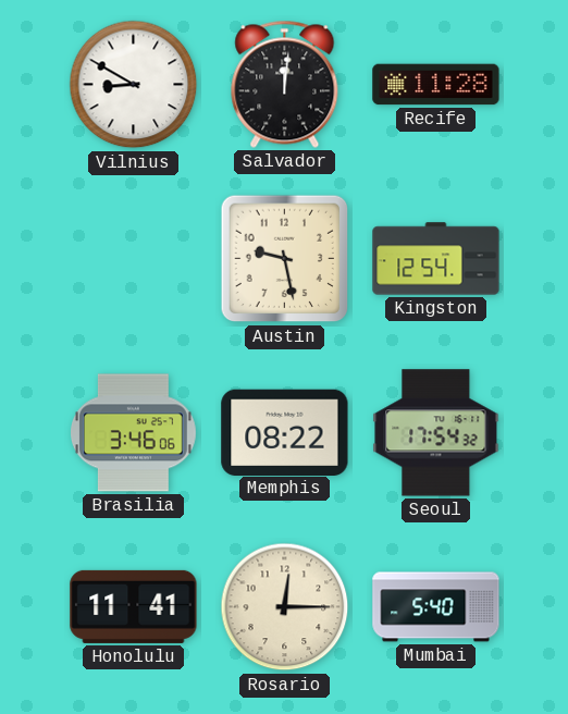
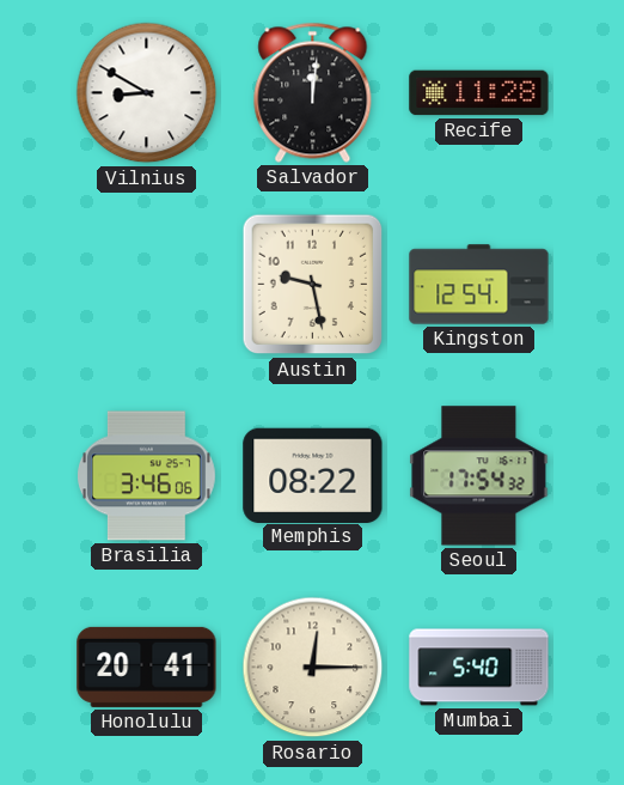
Honolulu: 11:41 -> 20:41
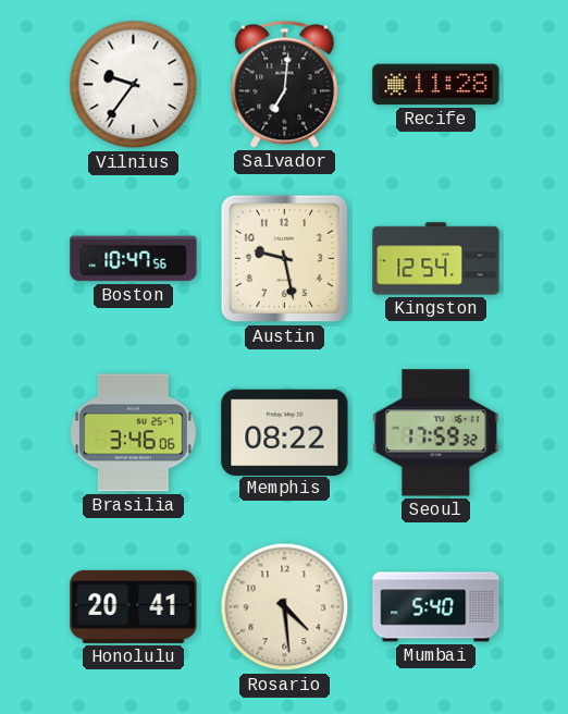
Vilnius: 8:50 -> 9:36
Salvador: 12:01 -> 7:01
Boston: none -> 10:47
Seoul: 17:54 -> 17:59
Rosario: 12:15 -> 4:29
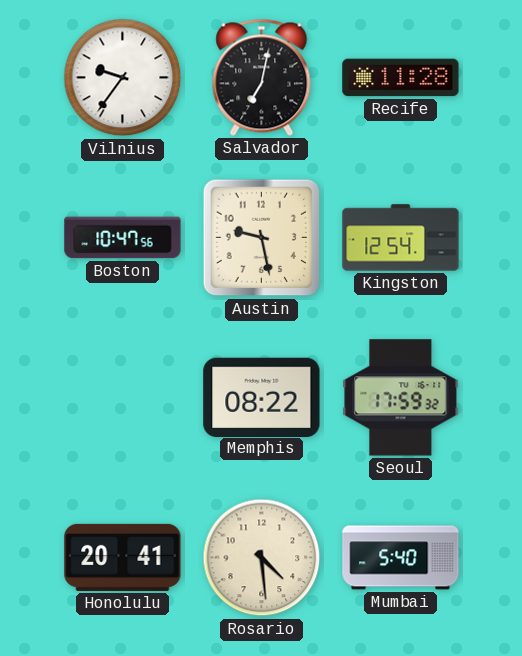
Salvador: 7:01 -> 7:02
Brasilia: 3:46 -> none
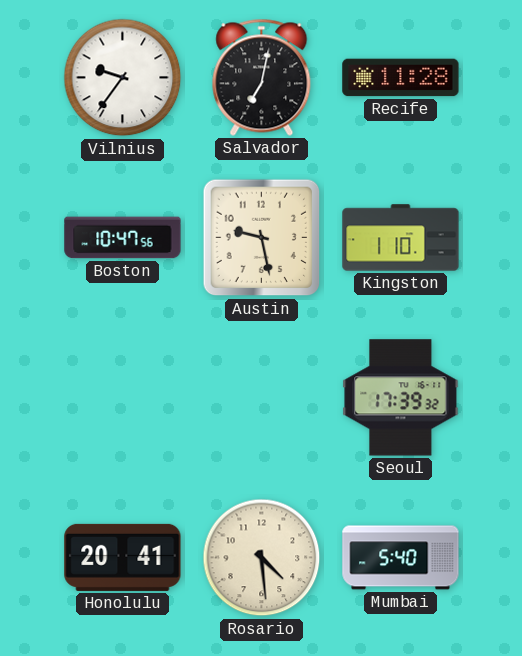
Kingston: 12:54 -> 1:10
Memphis: 08:22 -> none
Seoul: 17:59 -> 17:39
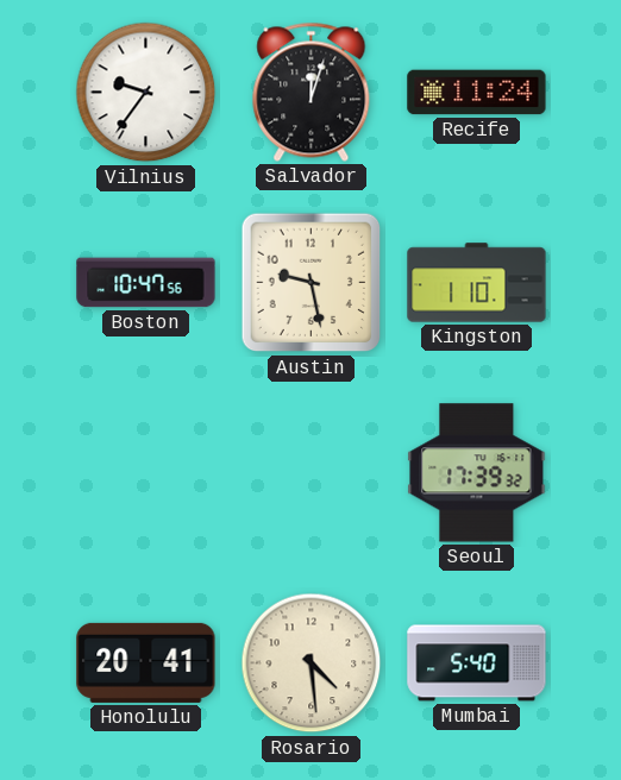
Salvador: 7:02 -> 12:03
Recife: 11:28 -> 11:24
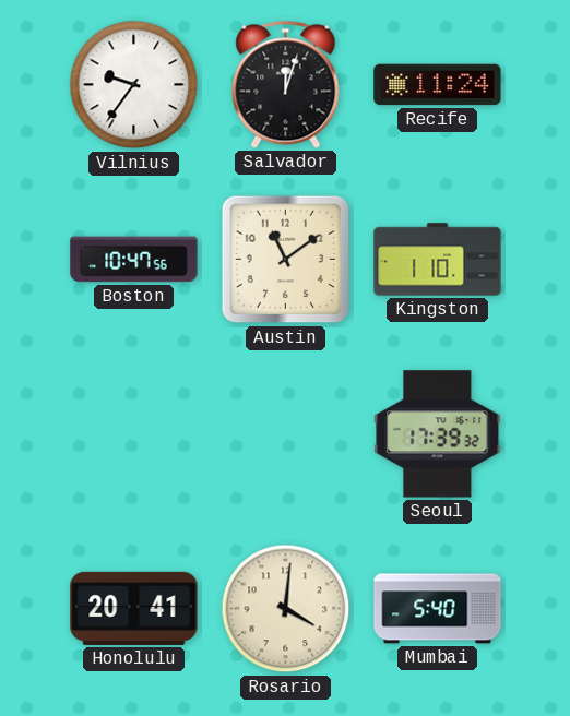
Austin: 9:28 -> 11:09
Rosario: 4:29 -> 4:01
